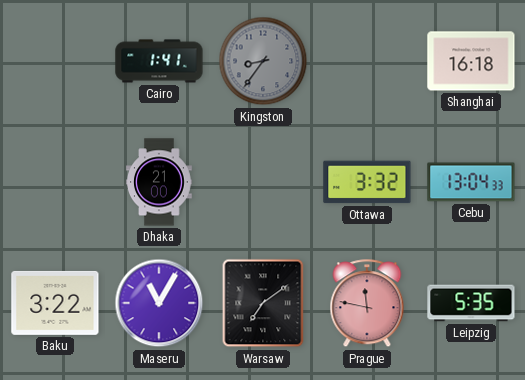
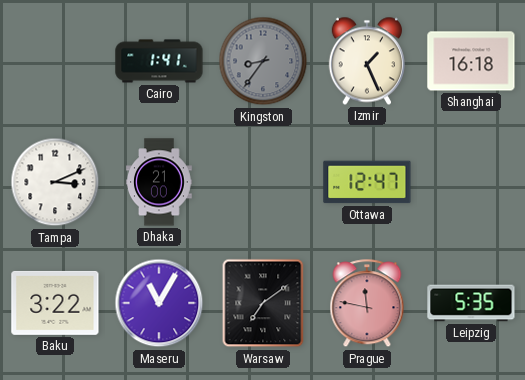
Izmir: none -> 1:26
Tampa: none -> 3:11
Ottawa: 3:32 -> 12:47
Cebu: 13:04 -> none
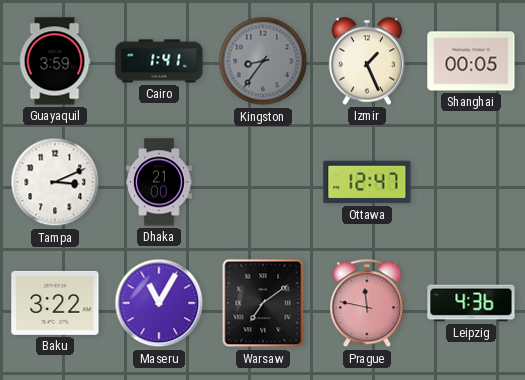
Guayaquil: none -> 3:59
Shanghai: 16:18 -> 00:05
Leipzig: 5:35 -> 4:36
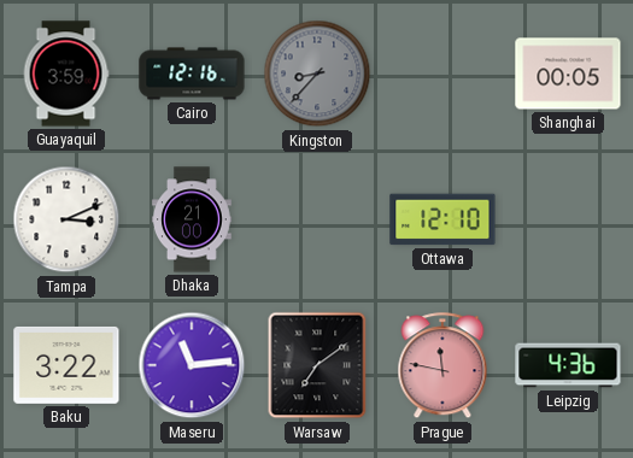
Cairo: 1:41 -> 12:16
Kingston: 8:36 -> 8:37
Izmir: 1:26 -> none
Ottawa: 12:47 -> 12:10
Maseru: 11:05 -> 11:14
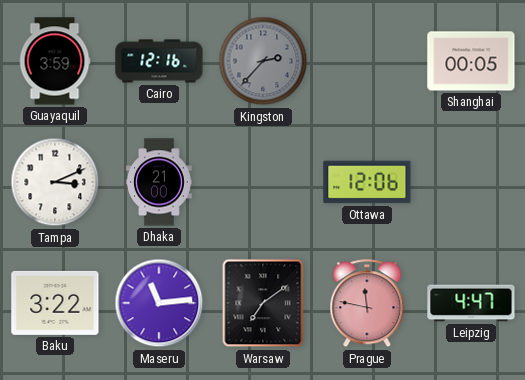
Kingston: 8:37 -> 2:37
Ottawa: 12:10 -> 12:06
Leipzig: 4:36 -> 4:47
